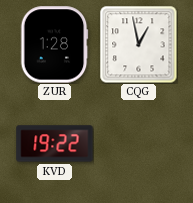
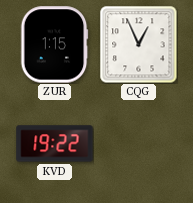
ZUR: 1:28 -> 1:15
CQG: 12:58 -> 12:56
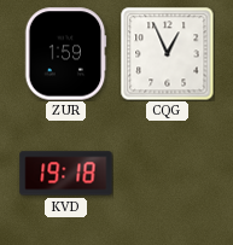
ZUR: 1:15 -> 1:59
KVD: 19:22 -> 19:18
